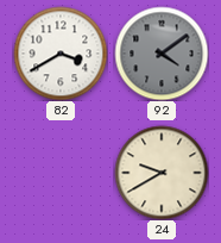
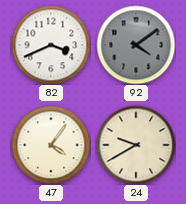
82: 3:40 -> 3:41
47: none -> 4:06
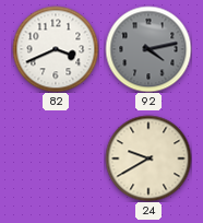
92: 4:09 -> 4:13
47: 4:06 -> none
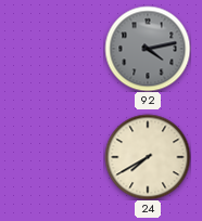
82: 3:41 -> none
24: 9:40 -> 7:40
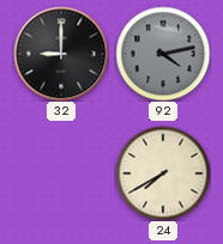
32: none -> 9:00
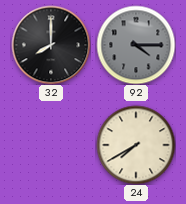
32: 9:00 -> 8:00
92: 4:13 -> 4:15
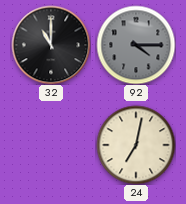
32: 8:00 -> 11:00
24: 7:40 -> 7:02
